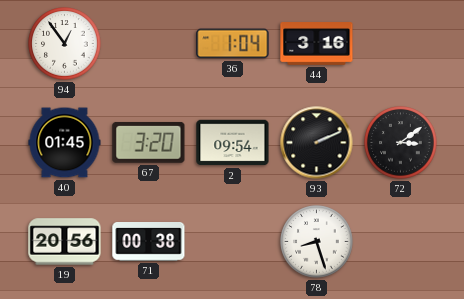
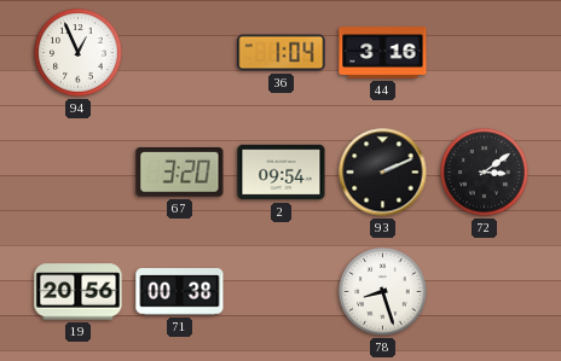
94: 12:54 -> 12:56
40: 01:45 -> none
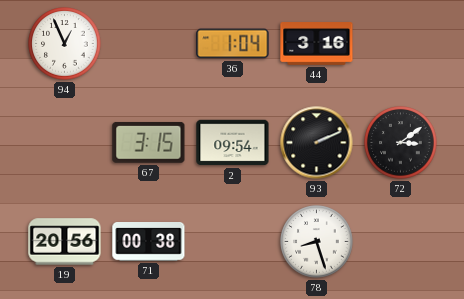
67: 3:20 -> 3:15
